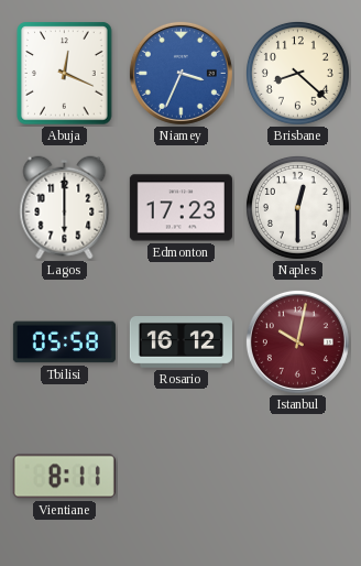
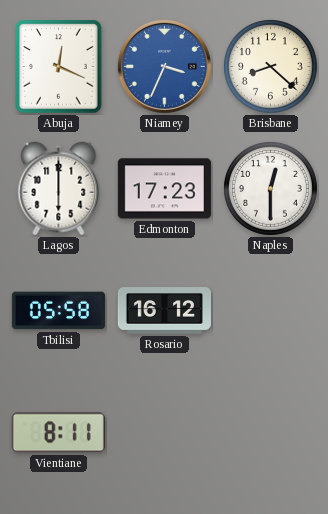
Istanbul: 10:02 -> none
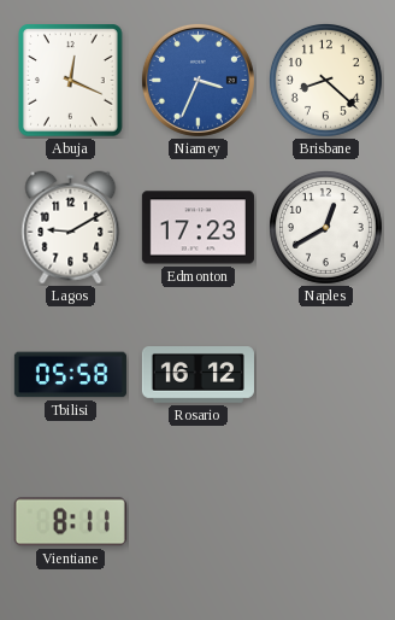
Lagos: 6:00 -> 9:10
Naples: 12:30 -> 12:40
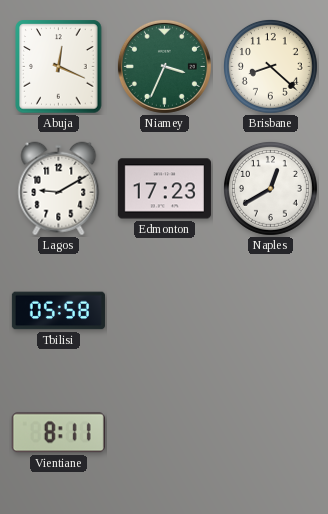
Niamey dial: blue -> green
Rosario: 16:12 -> none
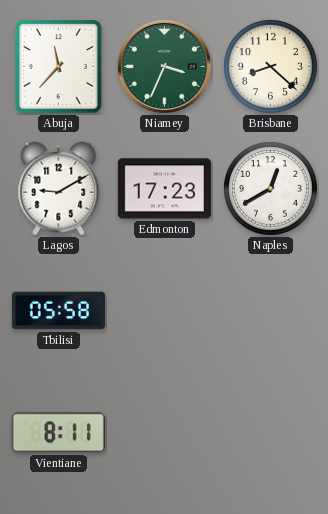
Abuja: 12:19 -> 11:37
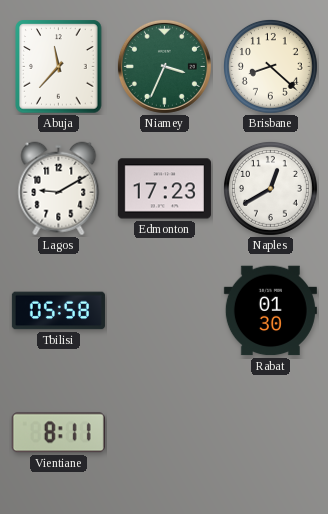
Rabat: none -> 01:30
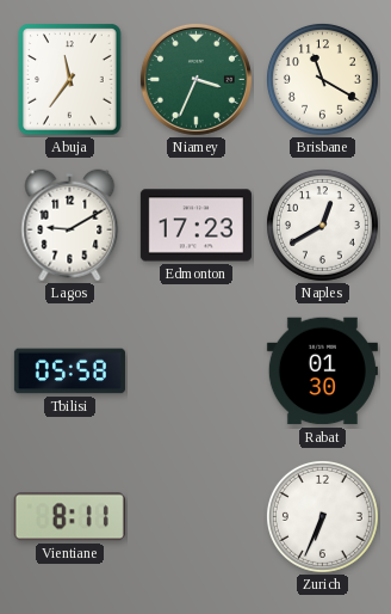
Abuja: 11:37 -> 11:36
Brisbane: 8:22 -> 11:20
Zurich: none -> 6:34
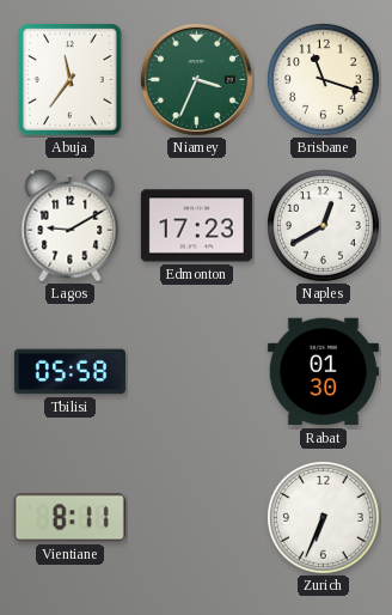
Brisbane: 11:20 -> 11:18
